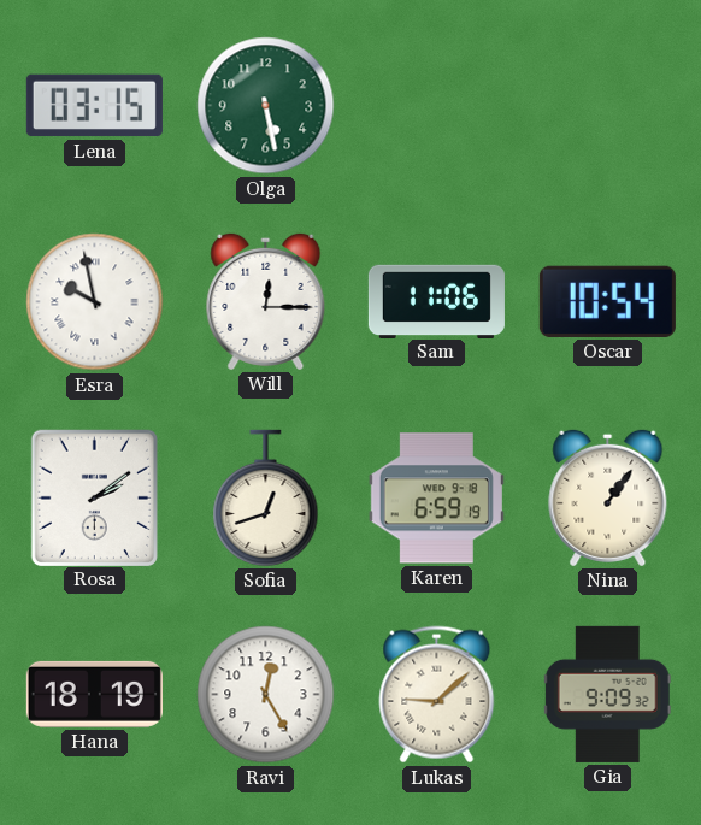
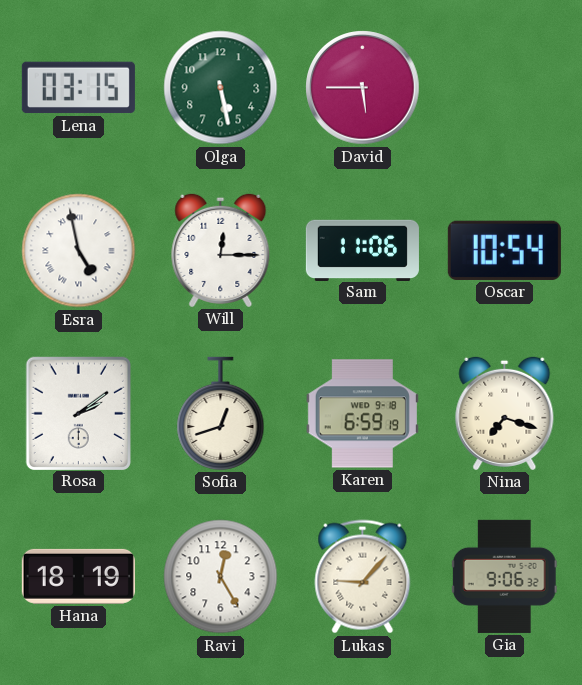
David: none -> 5:45
Esra: 9:58 -> 4:58
Nina: 1:06 -> 7:18
Lukas: 9:08 -> 9:07
Gia: 9:09 -> 9:06
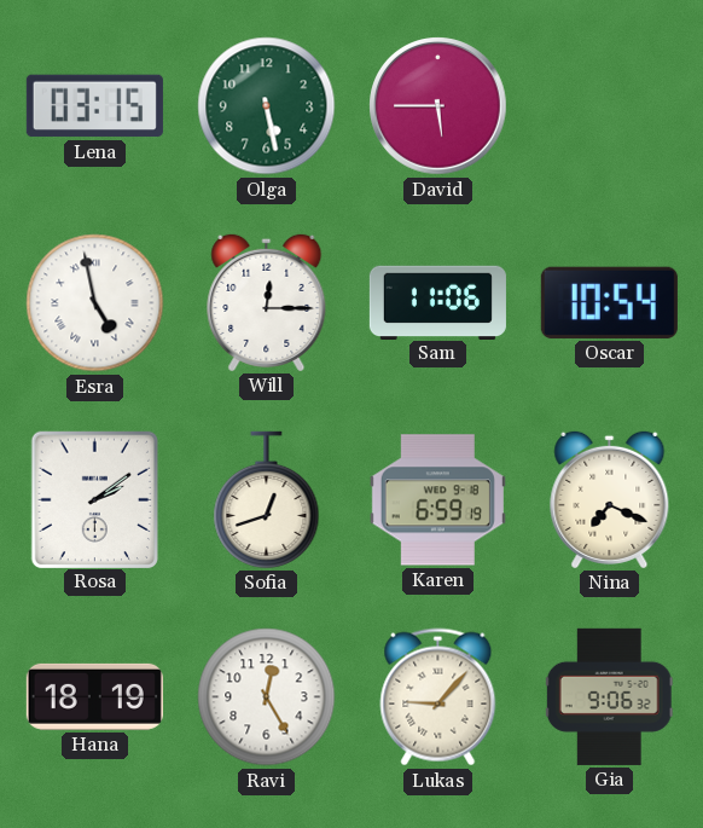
Nina: 7:18 -> 7:19
